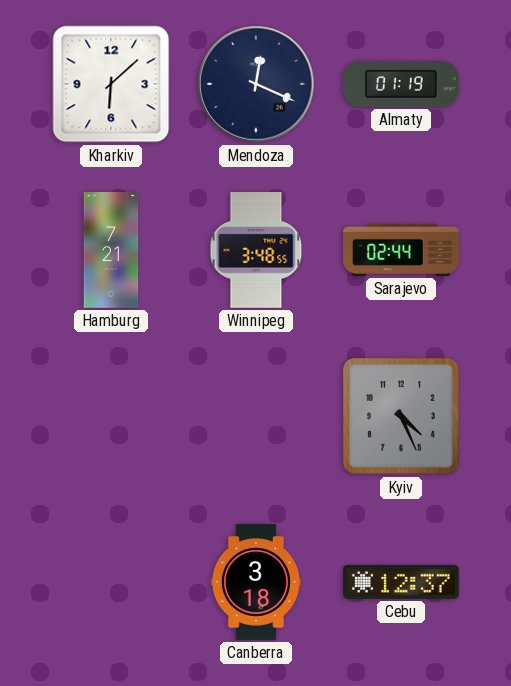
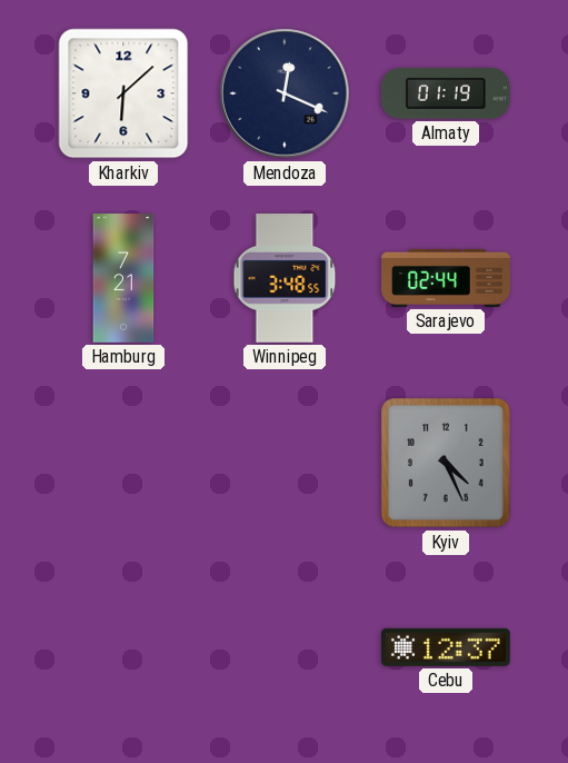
Canberra: 3:18 -> none
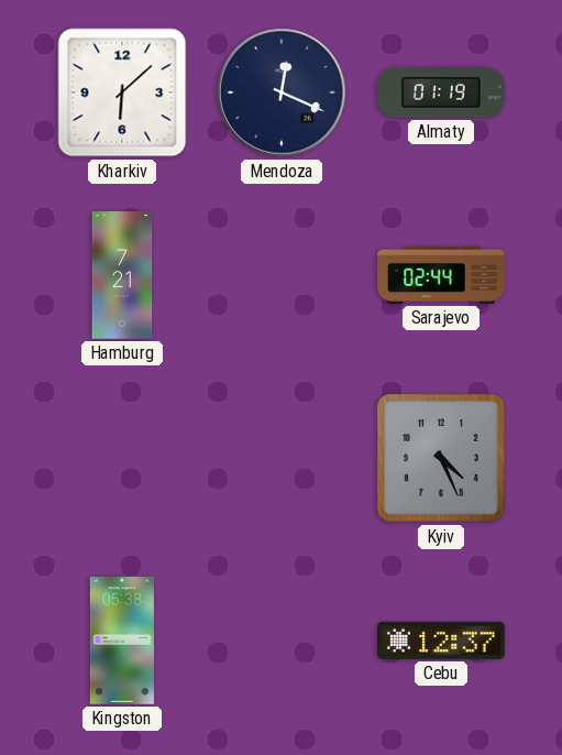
Winnipeg: 3:48 -> none
Kingston: none -> 05:38
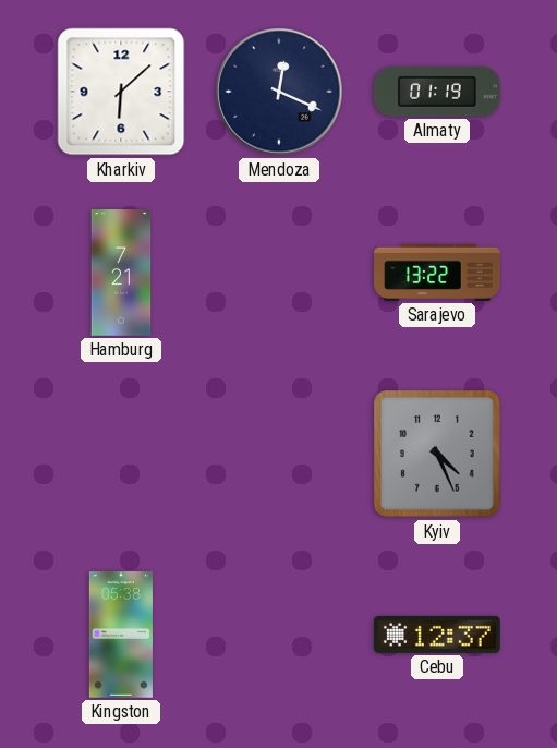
Sarajevo: 02:44 -> 13:22
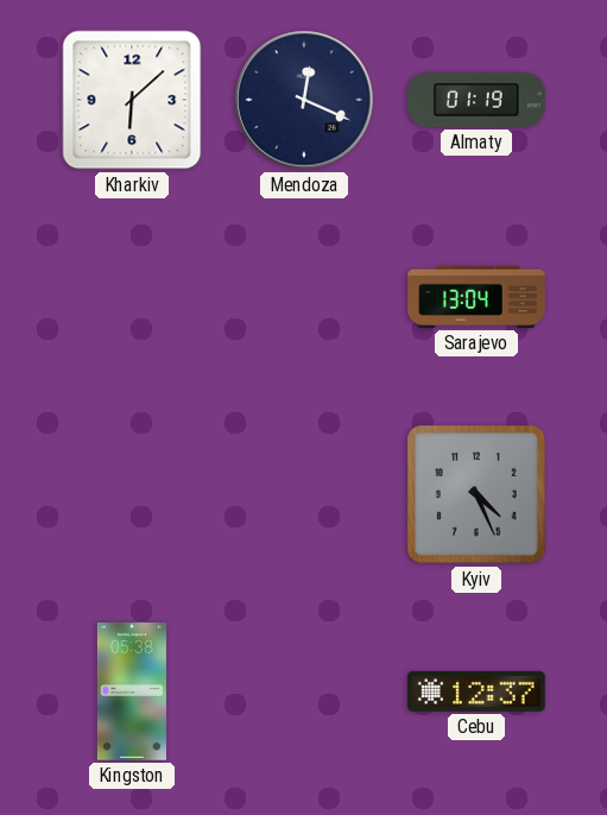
Hamburg: 7:21 -> none
Sarajevo: 13:22 -> 13:04
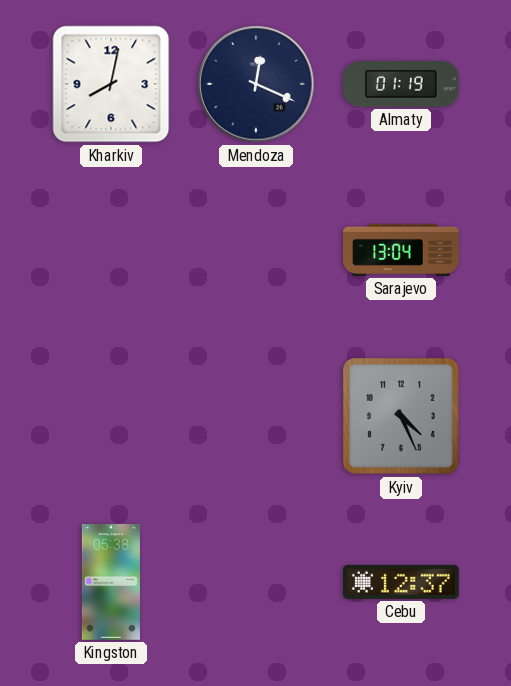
Kharkiv: 6:08 -> 8:02
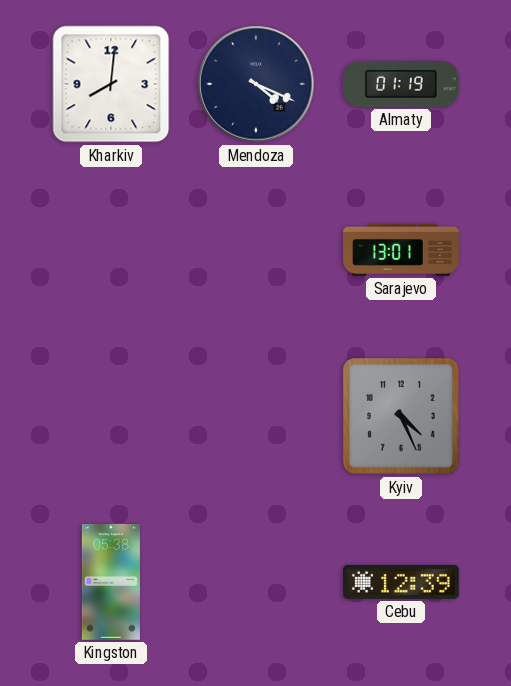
Kharkiv: 8:02 -> 8:01
Mendoza: 12:19 -> 4:19
Sarajevo: 13:04 -> 13:01
Cebu: 12:37 -> 12:39
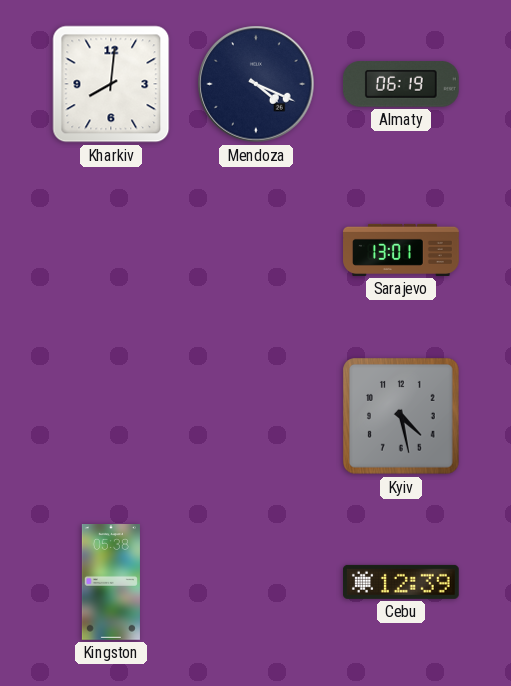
Almaty: 01:19 -> 06:19
Kyiv: 4:26 -> 4:28
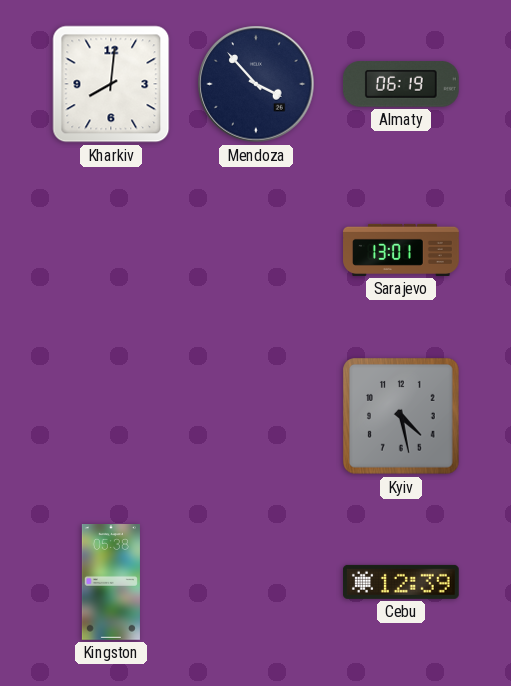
Mendoza: 4:19 -> 3:53
